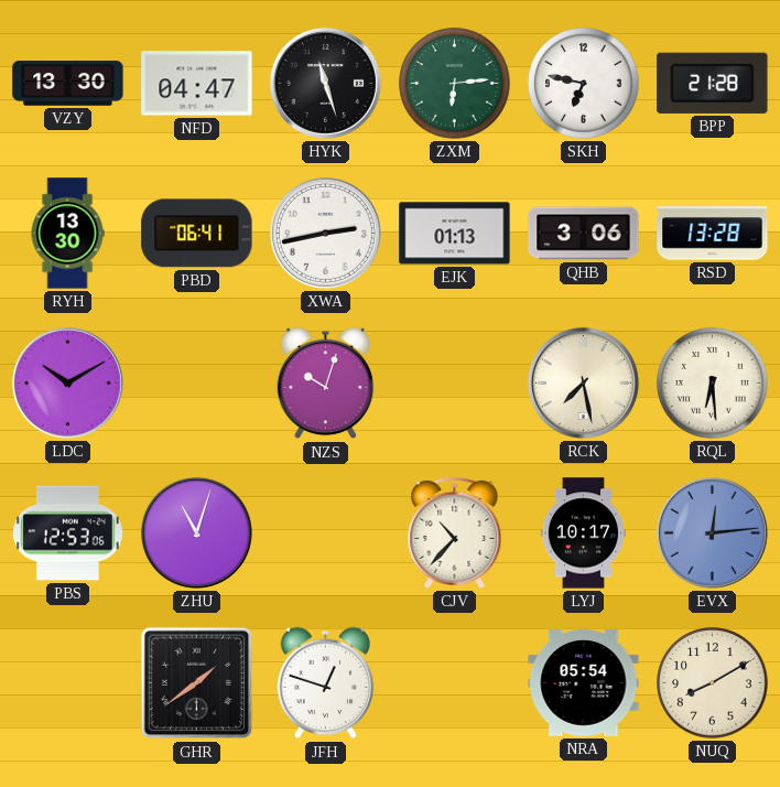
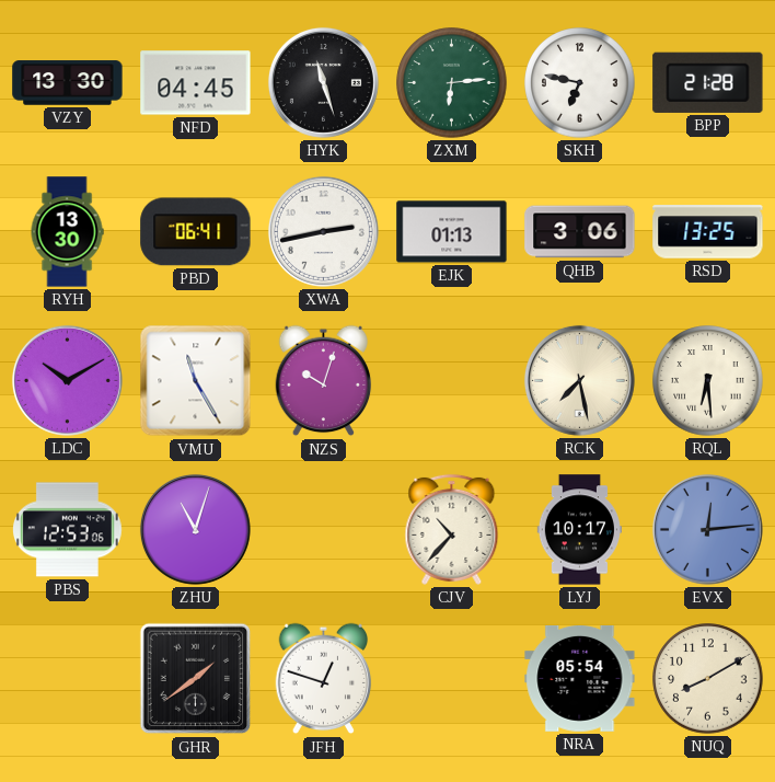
NFD: 04:47 -> 04:45
RSD: 13:28 -> 13:25
VMU: none -> 11:25
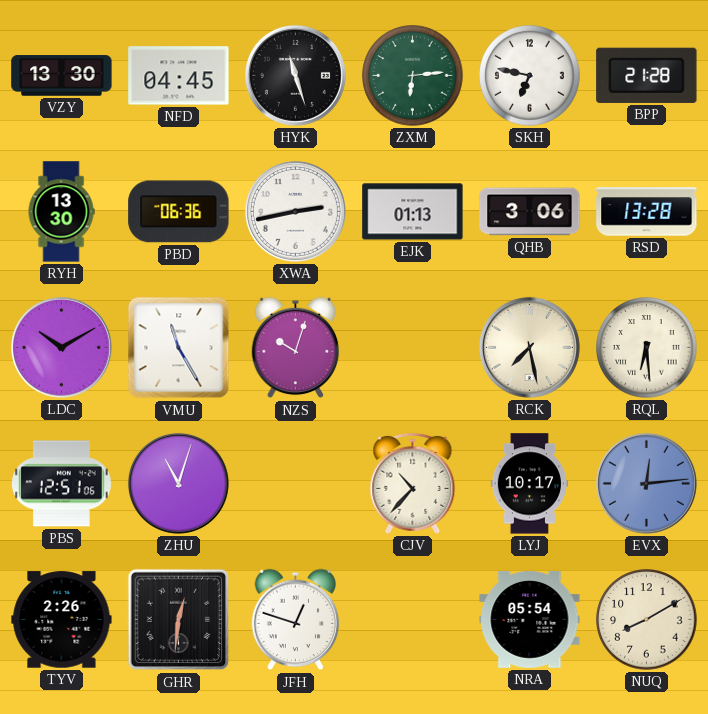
PBD: 06:41 -> 06:36
RSD: 13:25 -> 13:28
PBS: 12:53 -> 12:51
TYV: none -> 2:26
GHR: 1:39 -> 12:31
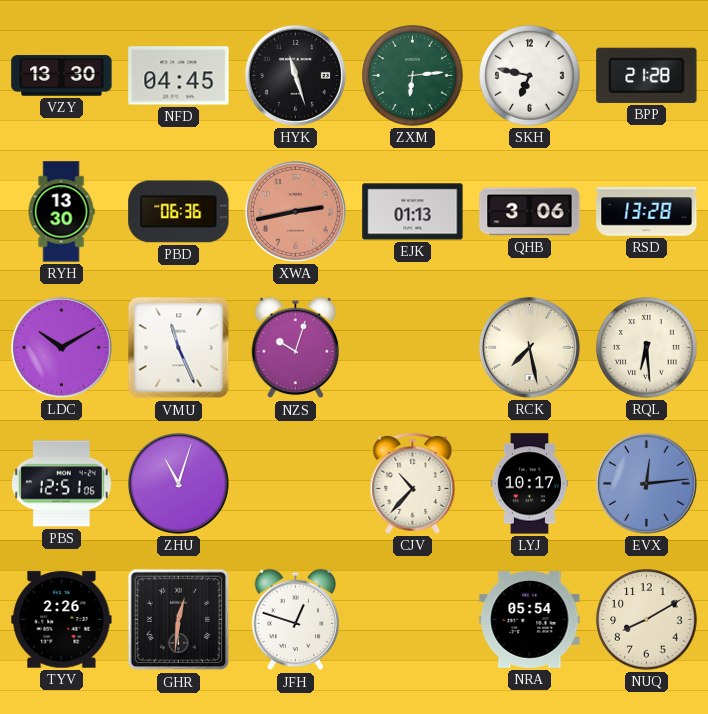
XWA dial: white -> salmon
VMU: 11:25 -> 11:26
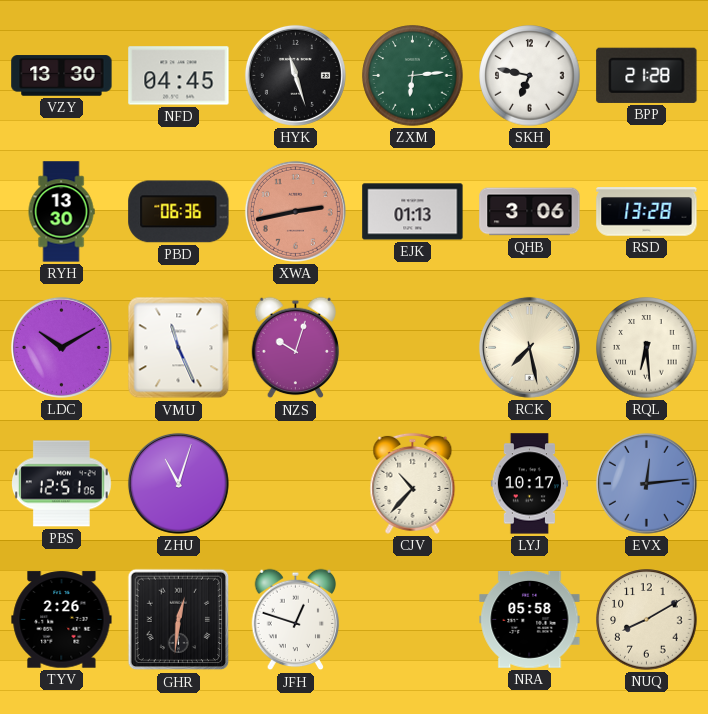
NRA: 05:54 -> 05:58
